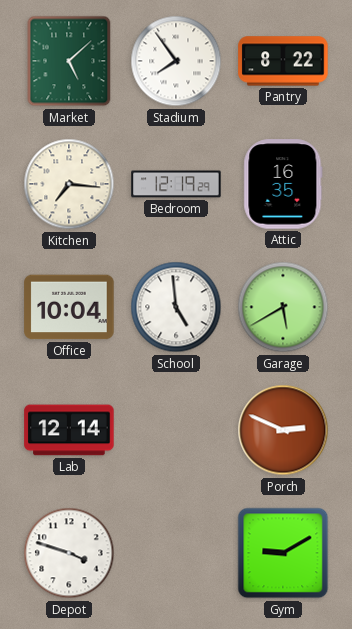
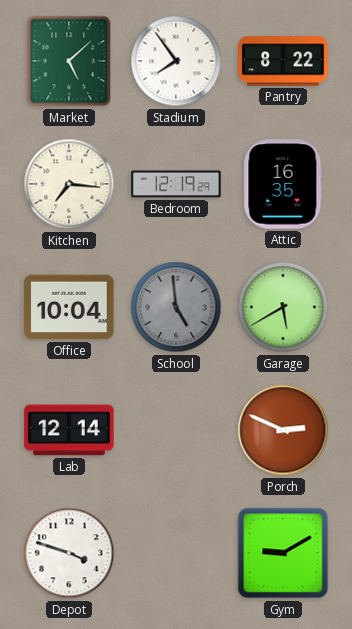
School dial: white -> grey
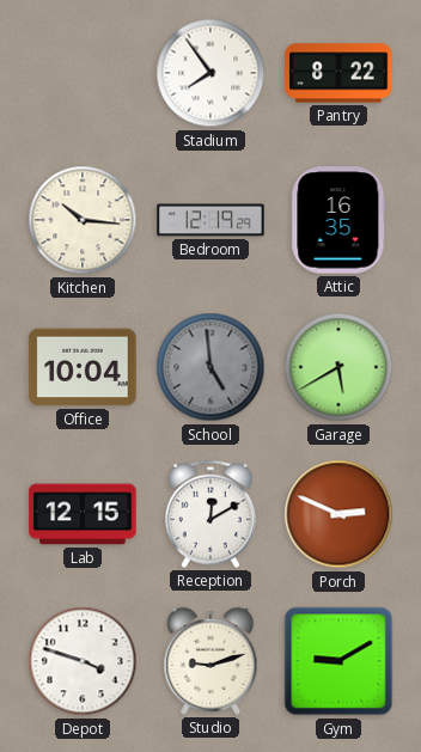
Market: 5:08 -> none
Kitchen: 7:16 -> 10:16
Lab: 12:14 -> 12:15
Reception: none -> 12:10
Studio: none -> 9:12
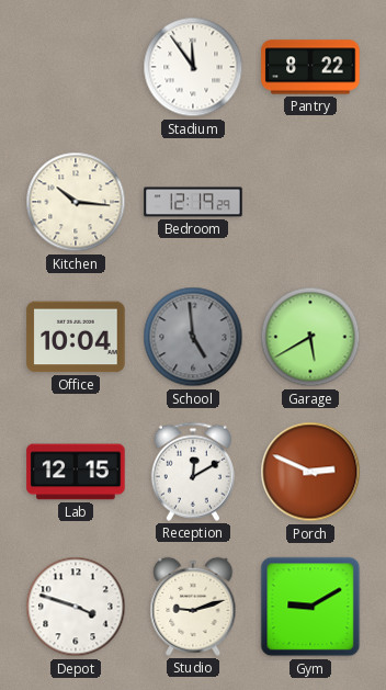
Stadium: 7:54 -> 11:54
Attic: 16:35 -> none
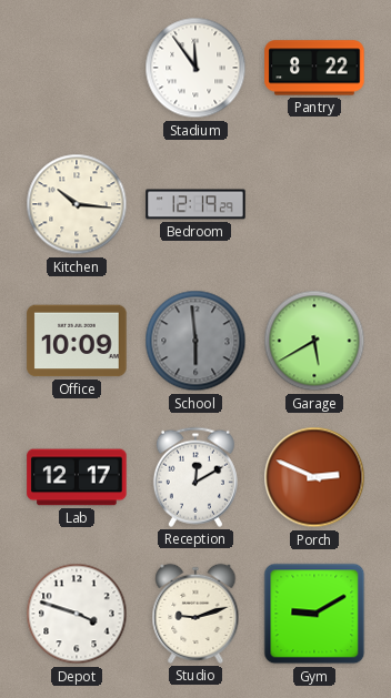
Office: 10:04 -> 10:09
School: 4:59 -> 5:59
Lab: 12:15 -> 12:17
